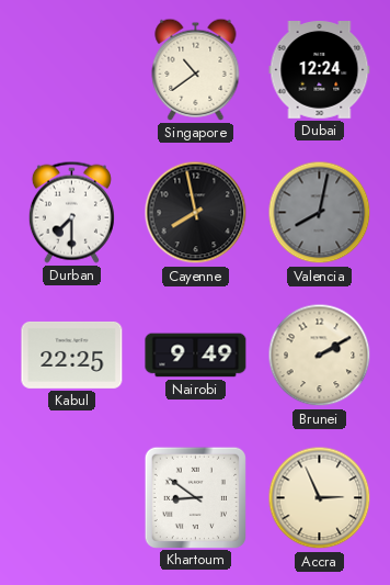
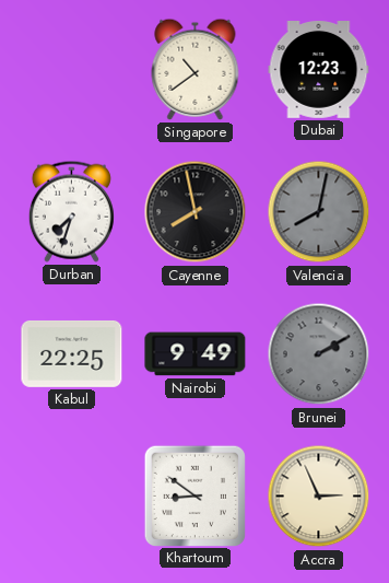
Dubai: 12:24 -> 12:23
Durban: 7:30 -> 7:33
Brunei dial: cream -> grey
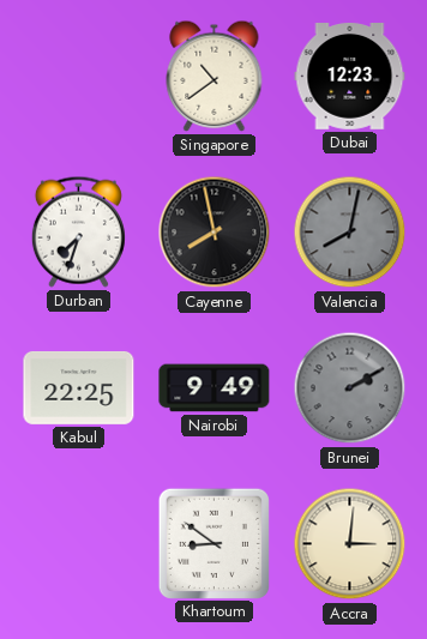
Accra: 2:56 -> 3:01
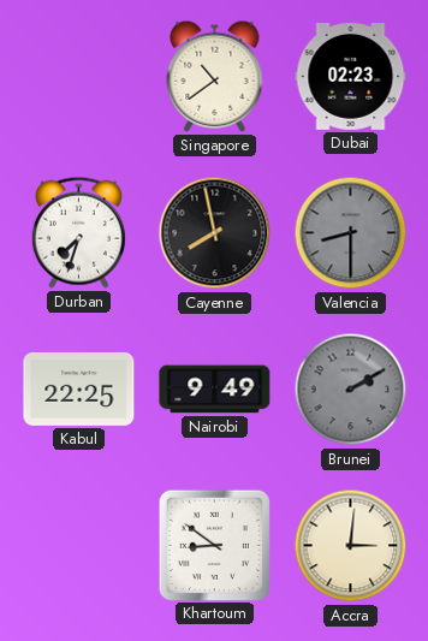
Dubai: 12:23 -> 02:23
Valencia: 8:02 -> 8:30
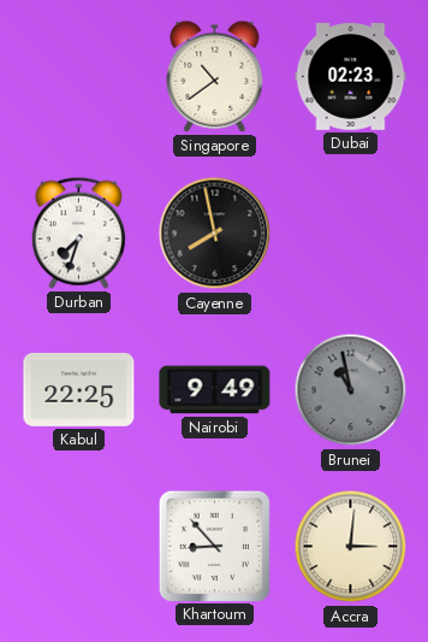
Valencia: 8:30 -> none
Brunei: 2:10 -> 10:58
Khartoum: 8:51 -> 8:53
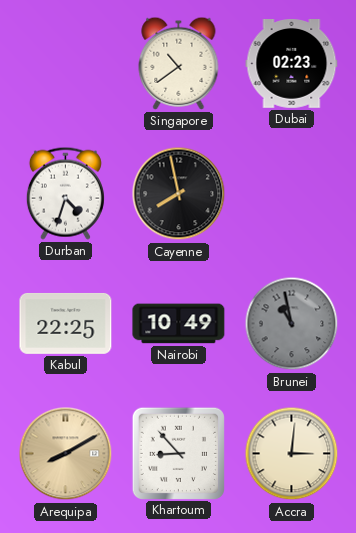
Durban: 7:33 -> 4:33
Nairobi: 9:49 -> 10:49
Arequipa: none -> 8:10
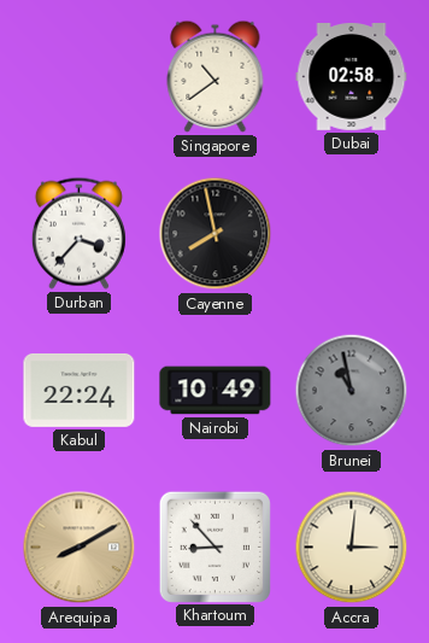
Dubai: 02:23 -> 02:58
Durban: 4:33 -> 3:37
Kabul: 22:25 -> 22:24
